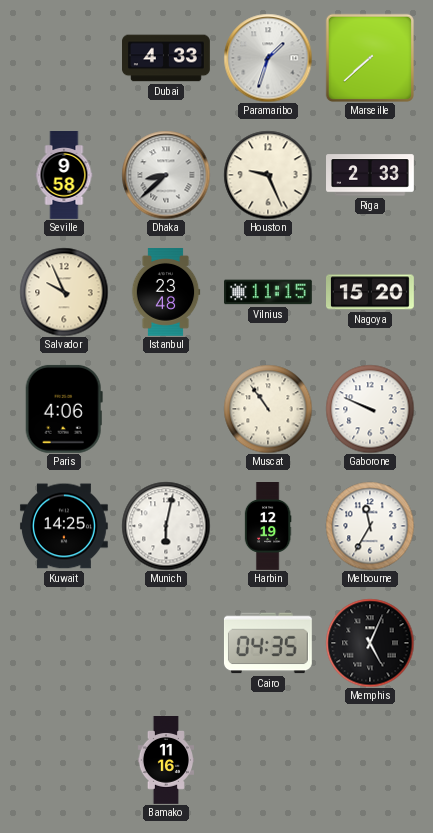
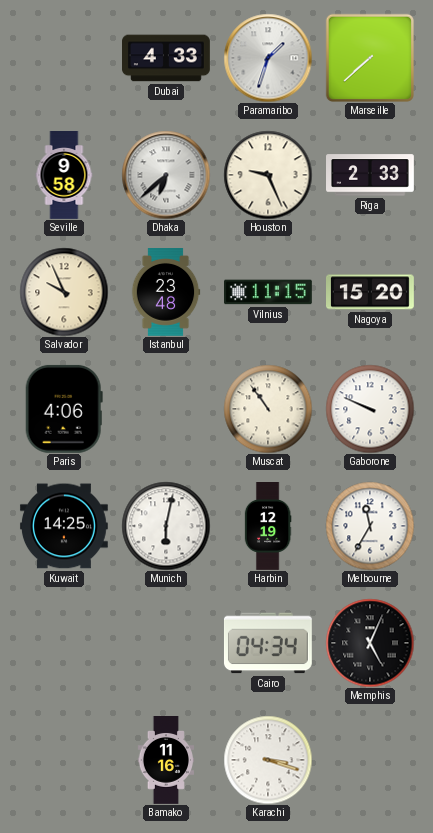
Dhaka: 8:38 -> 6:38
Cairo: 04:35 -> 04:34
Karachi: none -> 3:18
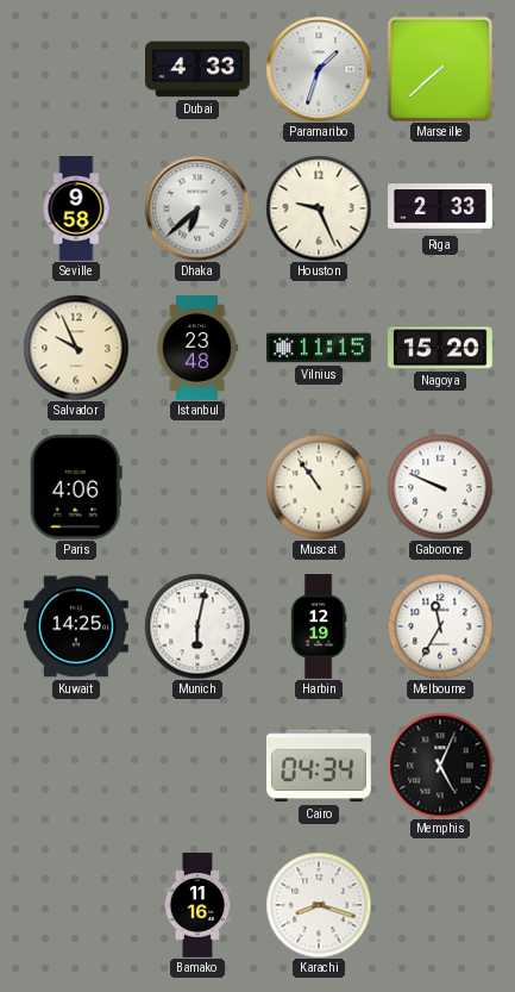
Karachi: 3:18 -> 8:18
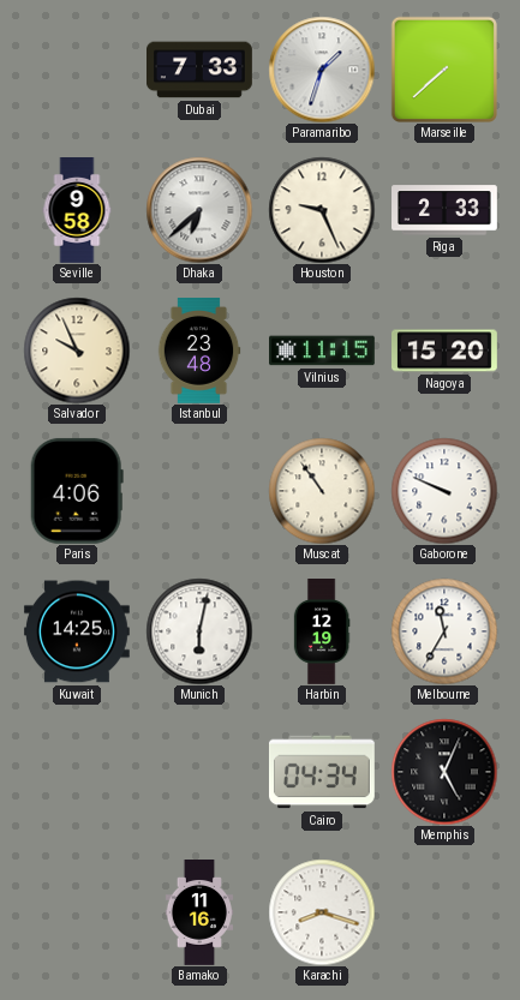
Dubai: 4:33 -> 7:33
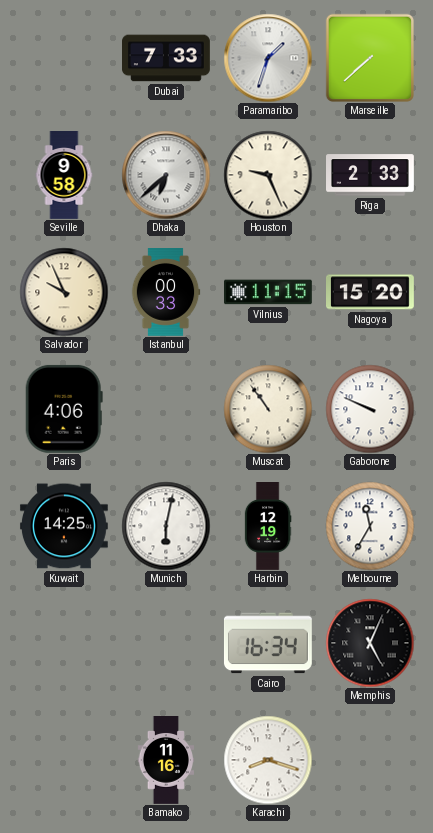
Istanbul: 23:48 -> 00:33
Cairo: 04:34 -> 16:34
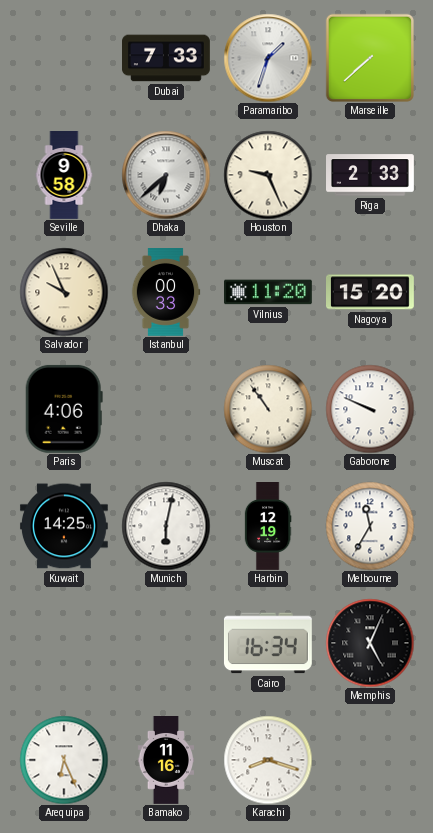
Vilnius: 11:15 -> 11:20
Arequipa: none -> 6:26
